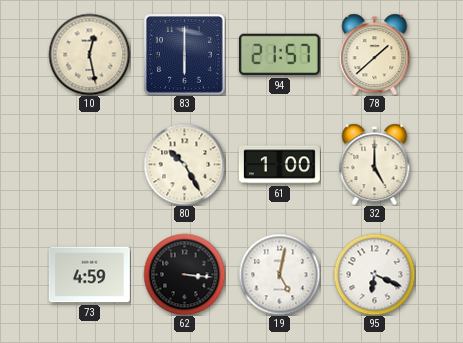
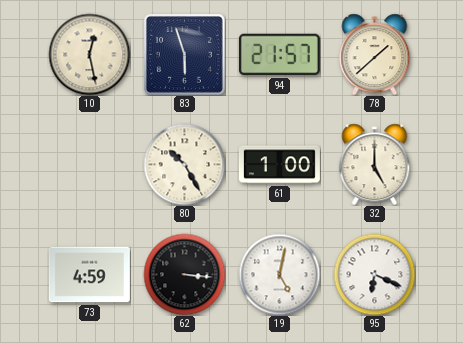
83: 6:00 -> 5:57
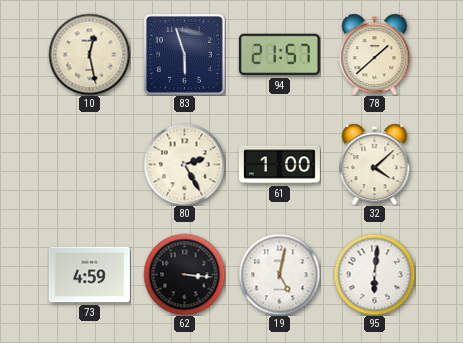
80: 10:25 -> 2:25
32: 5:00 -> 4:08
95: 6:19 -> 6:01
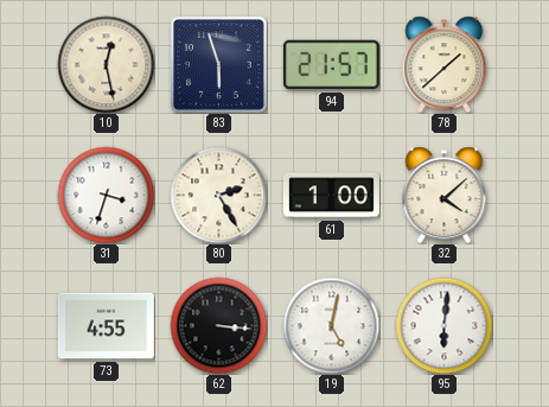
31: none -> 3:33
73: 4:59 -> 4:55
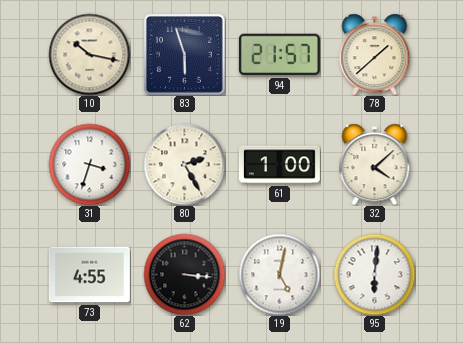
10: 12:28 -> 10:17
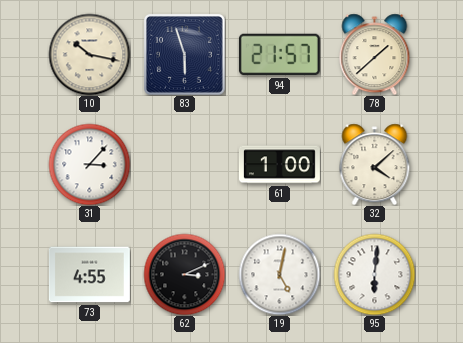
31: 3:33 -> 3:07
80: 2:25 -> none
62: 3:16 -> 3:11
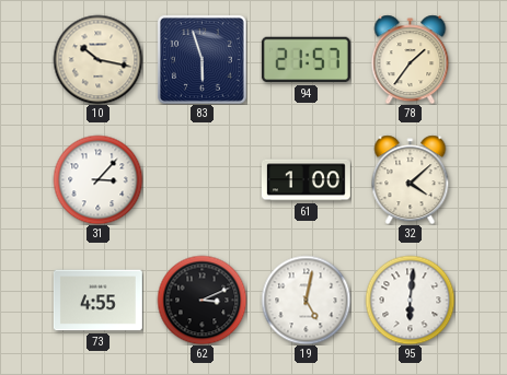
78: 1:38 -> 1:36
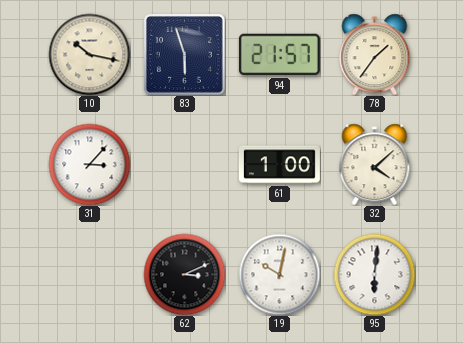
73: 4:55 -> none
19: 5:02 -> 10:02
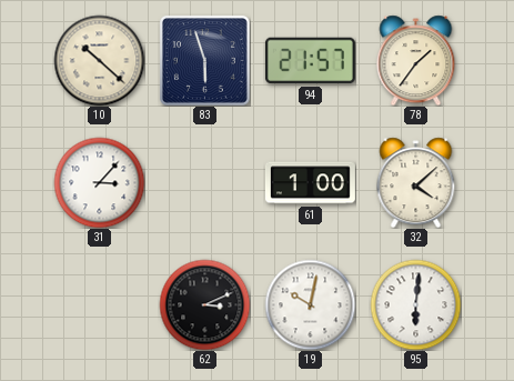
10: 10:17 -> 10:22
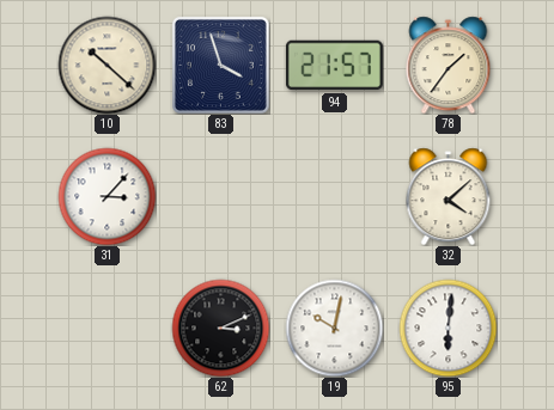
83: 5:57 -> 3:57
61: 1:00 -> none
